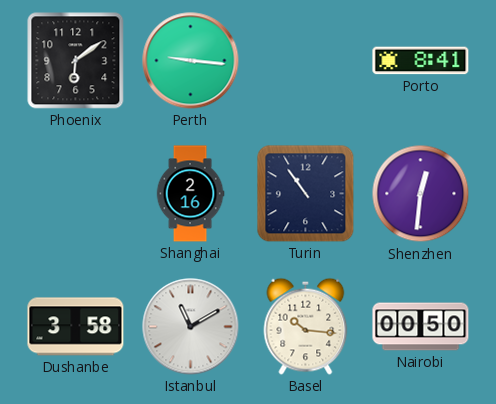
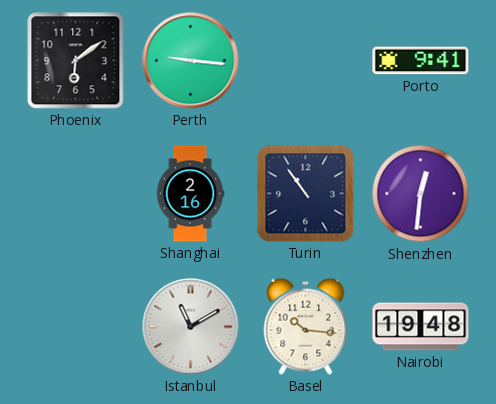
Porto: 8:41 -> 9:41
Dushanbe: 3:58 -> none
Nairobi: 00:50 -> 19:48
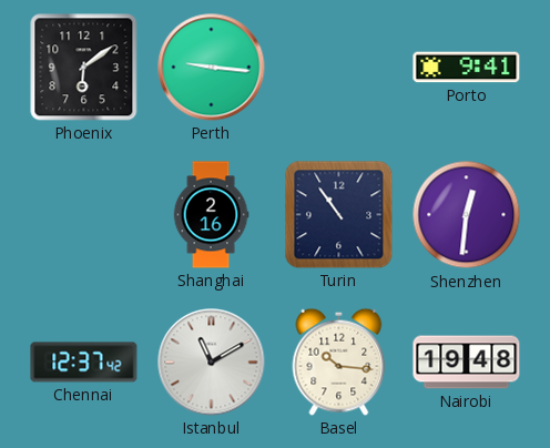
Chennai: none -> 12:37
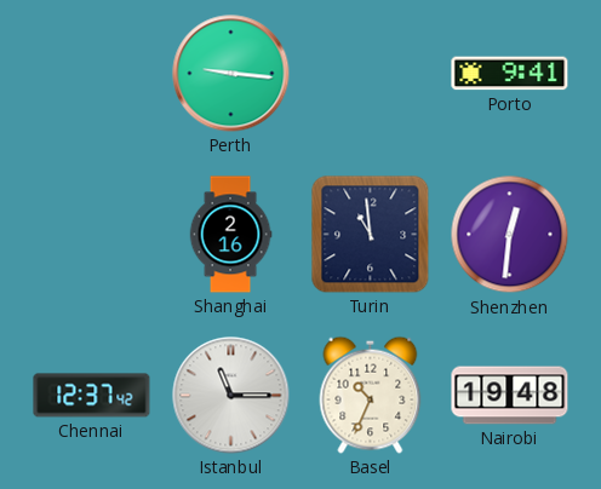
Phoenix: 6:09 -> none
Turin: 10:54 -> 10:59
Istanbul: 11:10 -> 11:15
Basel: 10:16 -> 10:34
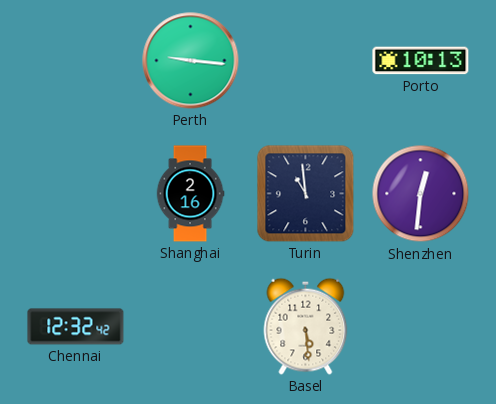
Porto: 9:41 -> 10:13
Chennai: 12:37 -> 12:32
Istanbul: 11:15 -> none
Basel: 10:34 -> 5:29
Nairobi: 19:48 -> none
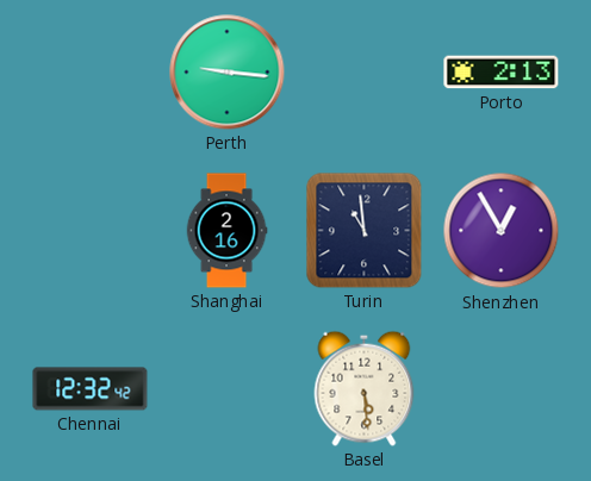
Porto: 10:13 -> 2:13
Shenzhen: 12:31 -> 12:55
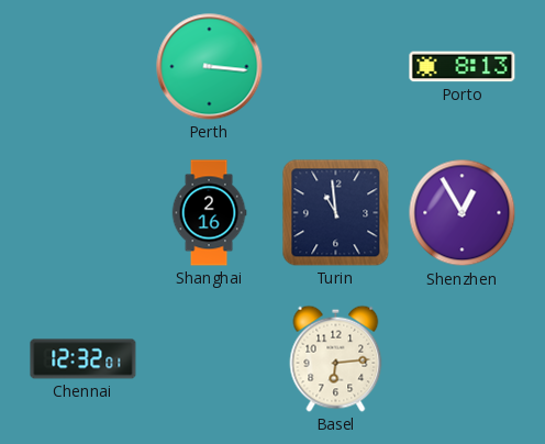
Perth: 9:16 -> 3:16
Porto: 2:13 -> 8:13
Chennai: 12:32:42 -> 12:32:01
Basel: 5:29 -> 6:14
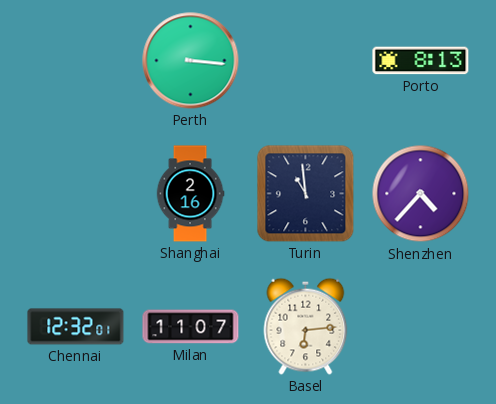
Shenzhen: 12:55 -> 4:37
Milan: none -> 11:07
